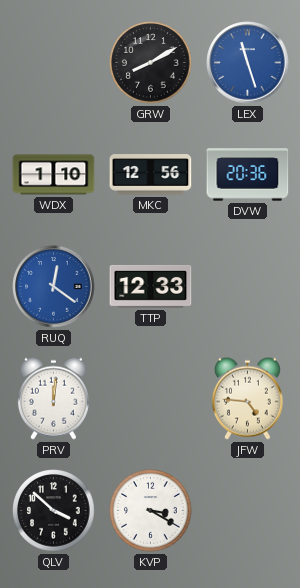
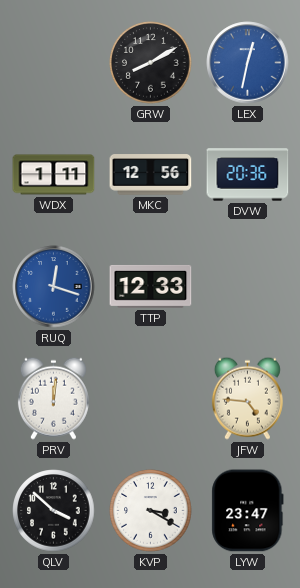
LEX: 11:27 -> 12:32
WDX: 1:10 -> 1:11
RUQ: 12:21 -> 12:18
LYW: none -> 23:47
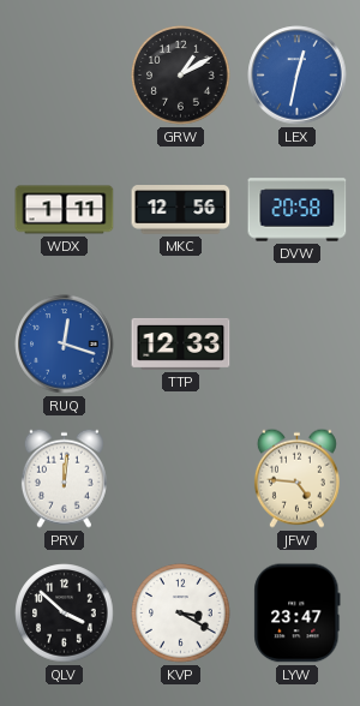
GRW: 8:10 -> 1:10
DVW: 20:36 -> 20:58
